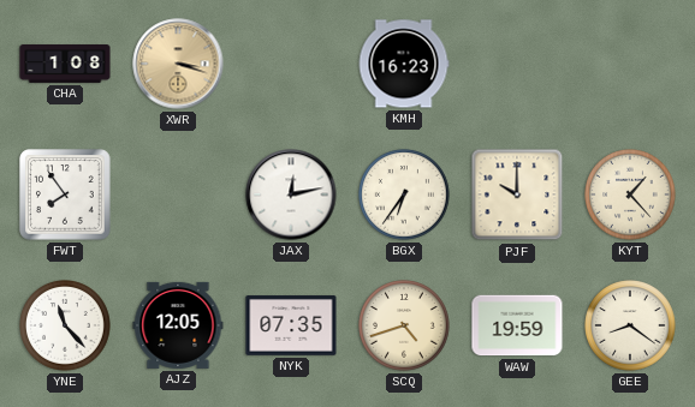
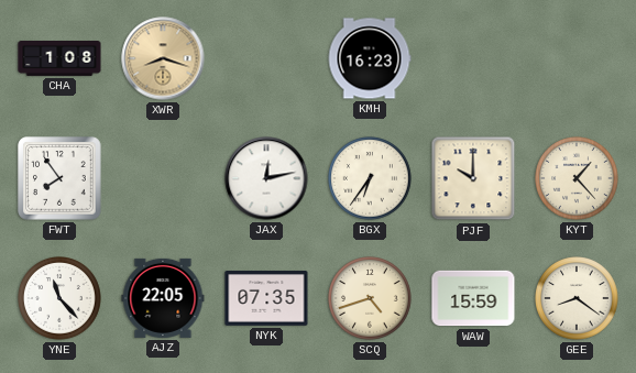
XWR: 3:18 -> 8:18
AJZ: 12:05 -> 22:05
WAW: 19:59 -> 15:59
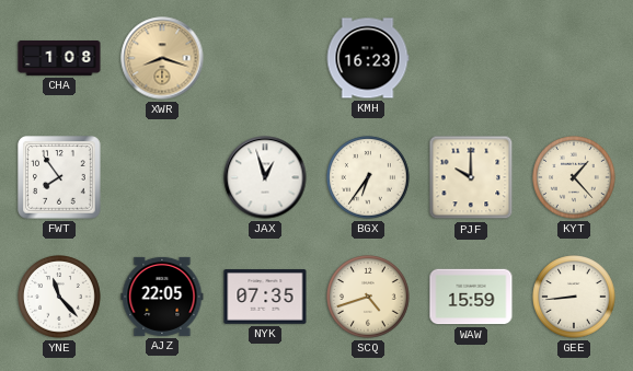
JAX: 12:13 -> 12:57
GEE: 8:21 -> 8:44
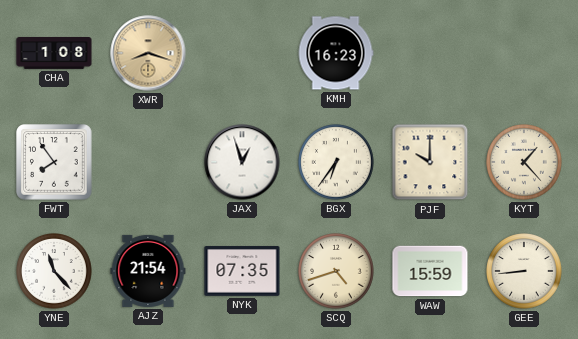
AJZ: 22:05 -> 21:54
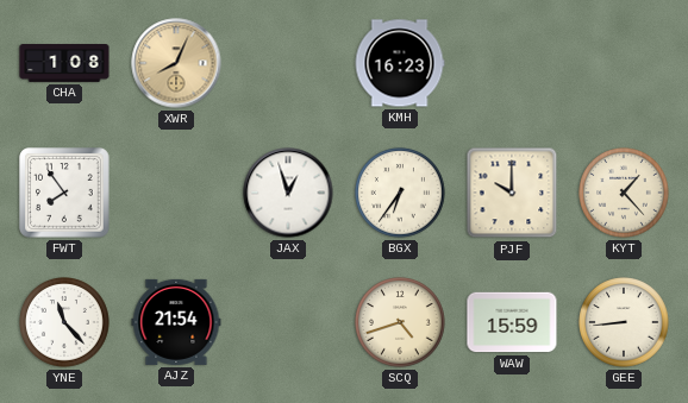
XWR: 8:18 -> 8:04
NYK: 07:35 -> none
